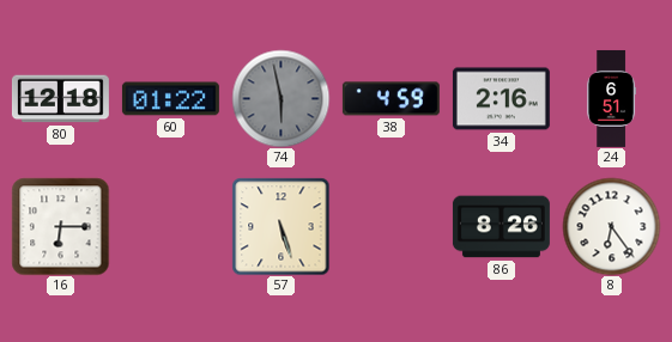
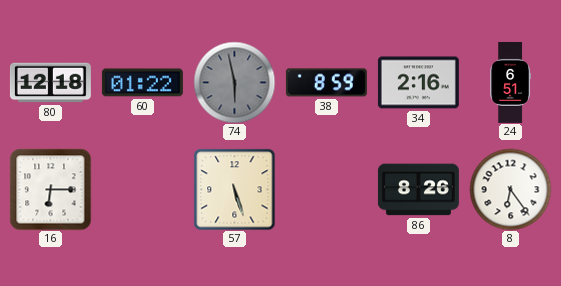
38: 4:59 -> 8:59
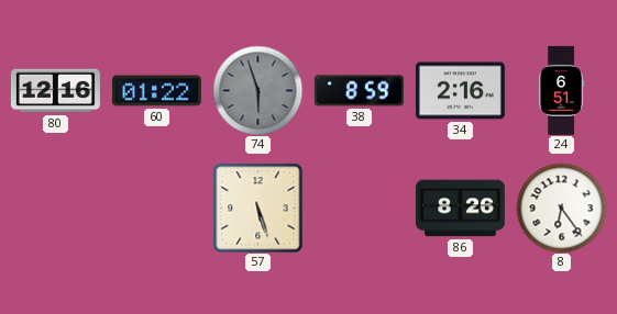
80: 12:18 -> 12:16
74: 5:58 -> 5:57
16: 6:15 -> none
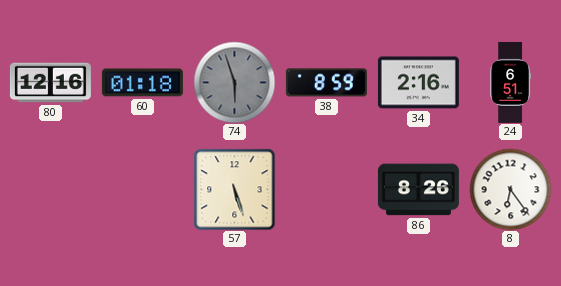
60: 01:22 -> 01:18
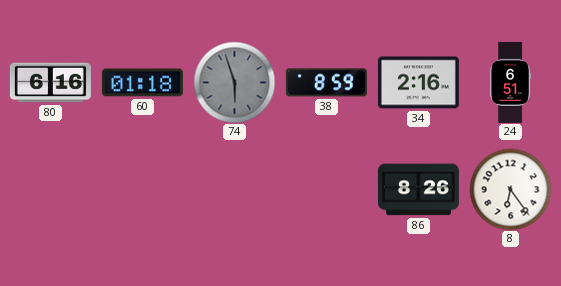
80: 12:16 -> 6:16
57: 5:27 -> none
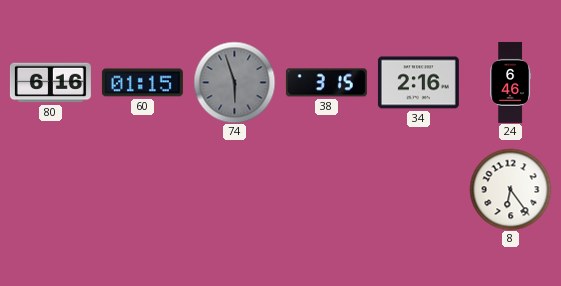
60: 01:18 -> 01:15
38: 8:59 -> 3:15
24: 6:51 -> 6:46
86: 8:26 -> none
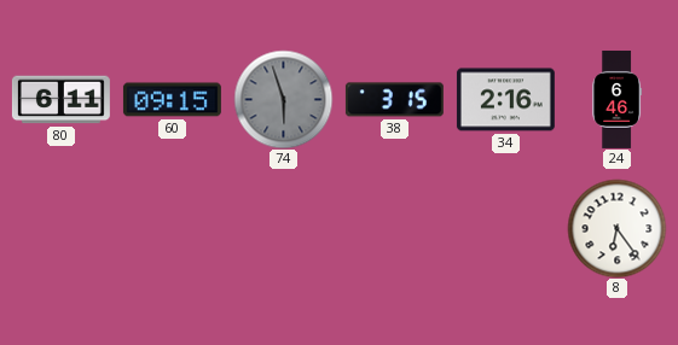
80: 6:16 -> 6:11
60: 01:15 -> 09:15
